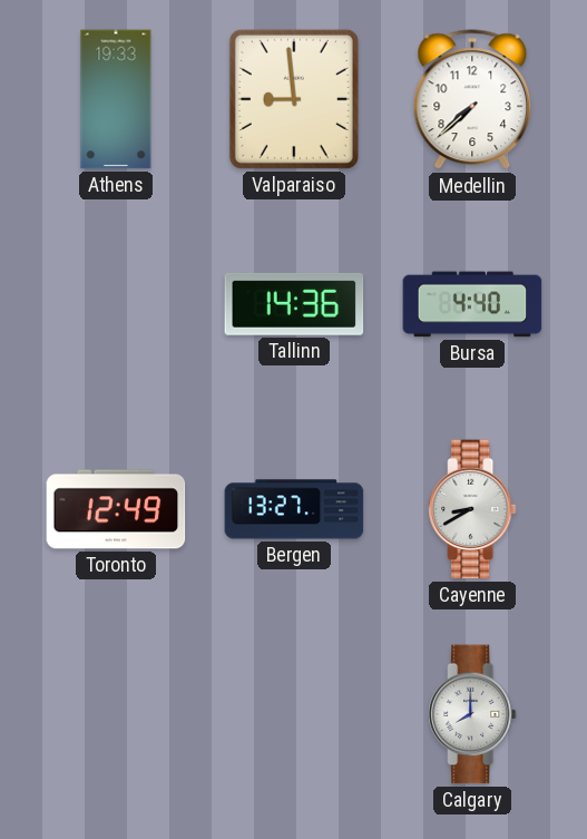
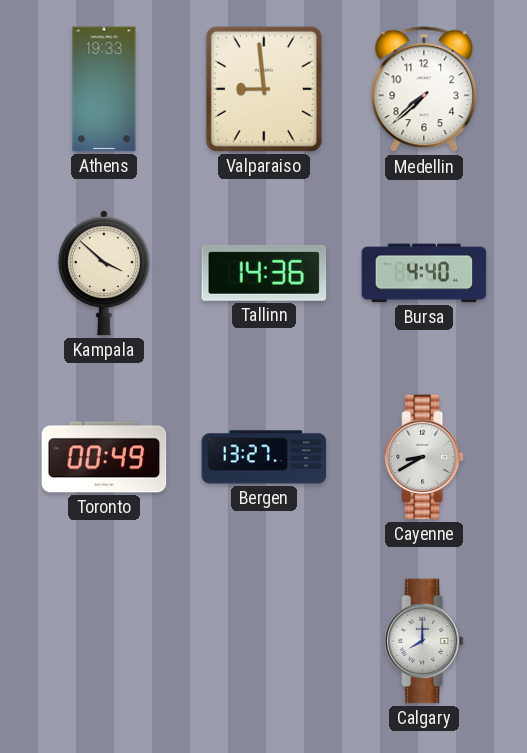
Kampala: none -> 3:52
Toronto: 12:49 -> 00:49
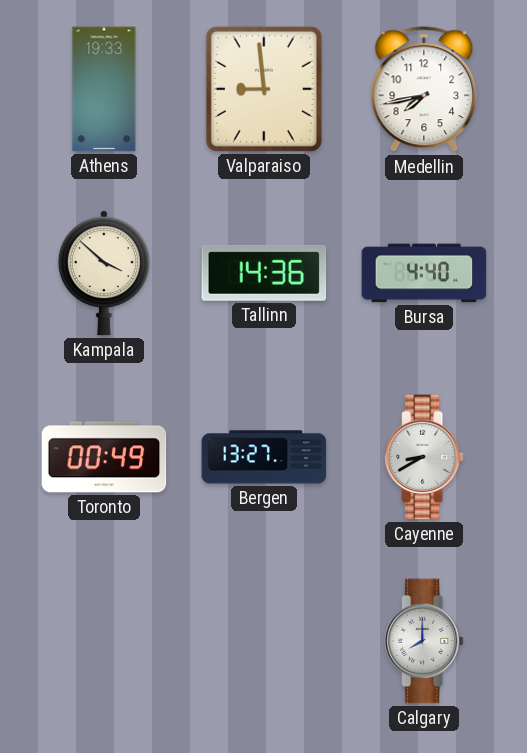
Medellin: 7:38 -> 7:43
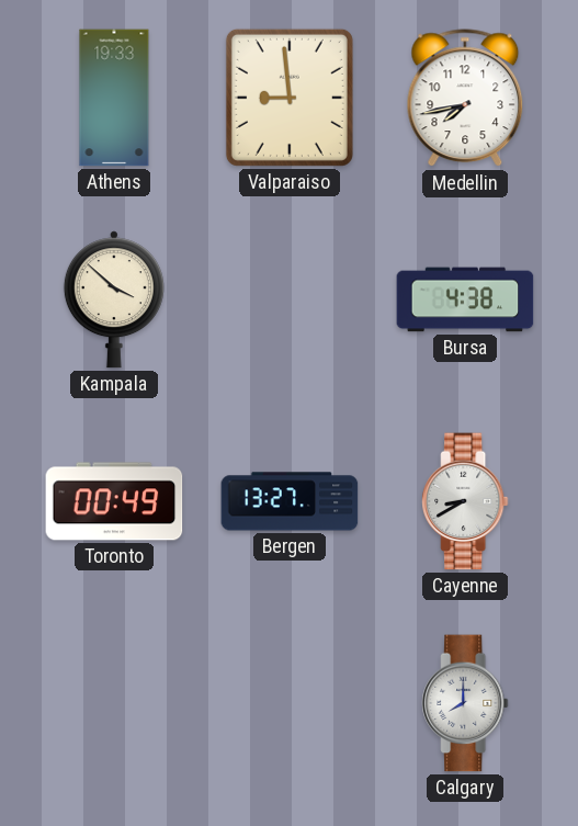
Tallinn: 14:36 -> none
Bursa: 4:40 -> 4:38
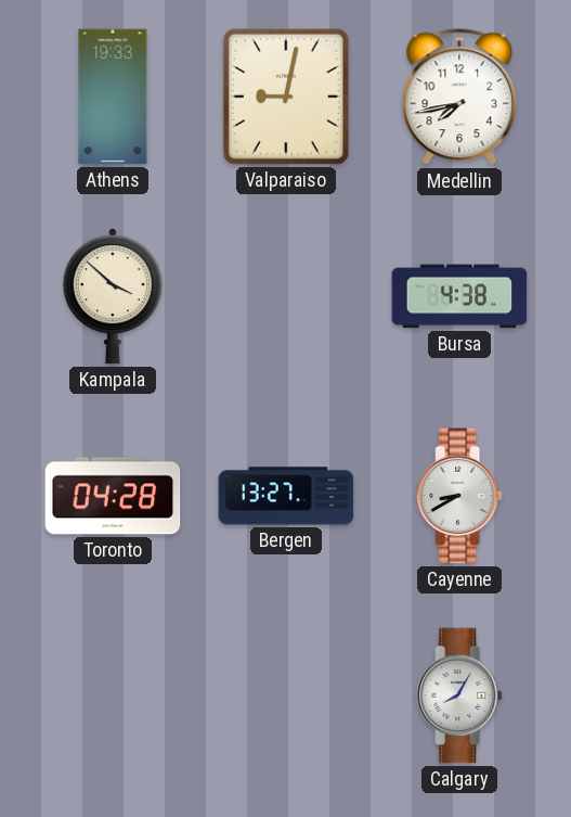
Valparaiso: 8:59 -> 9:02
Toronto: 00:49 -> 04:28
Calgary: 8:00 -> 8:05
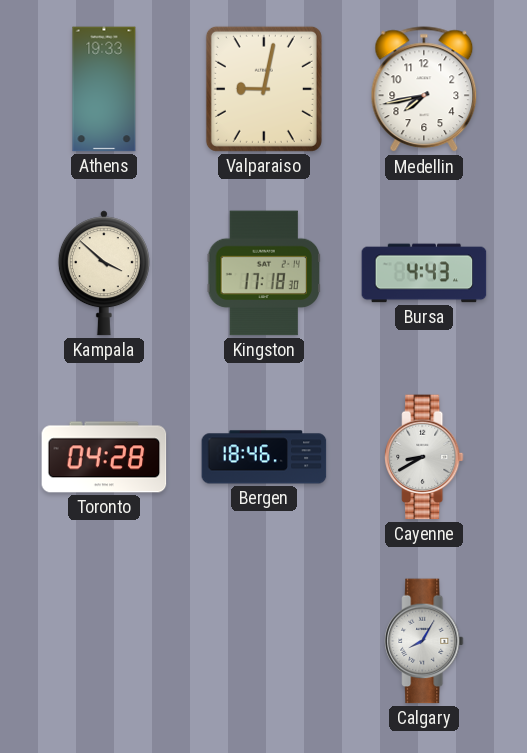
Kingston: none -> 17:18
Bursa: 4:38 -> 4:43
Bergen: 13:27 -> 18:46
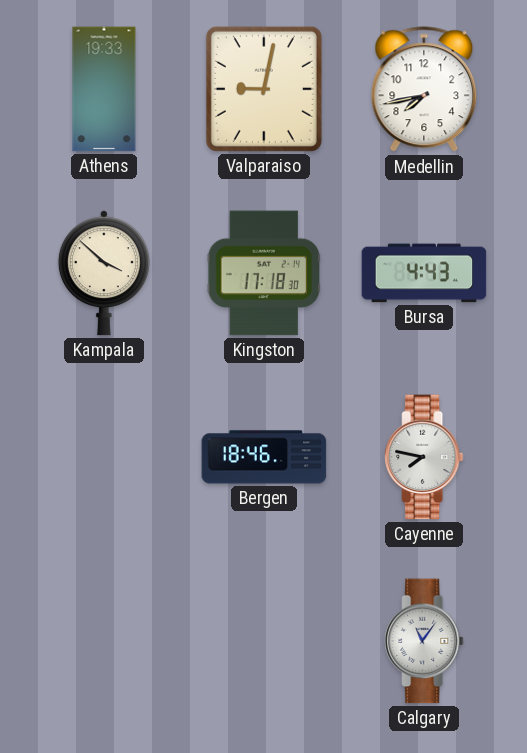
Toronto: 04:28 -> none
Cayenne: 8:40 -> 7:47
Calgary: 8:05 -> 11:06
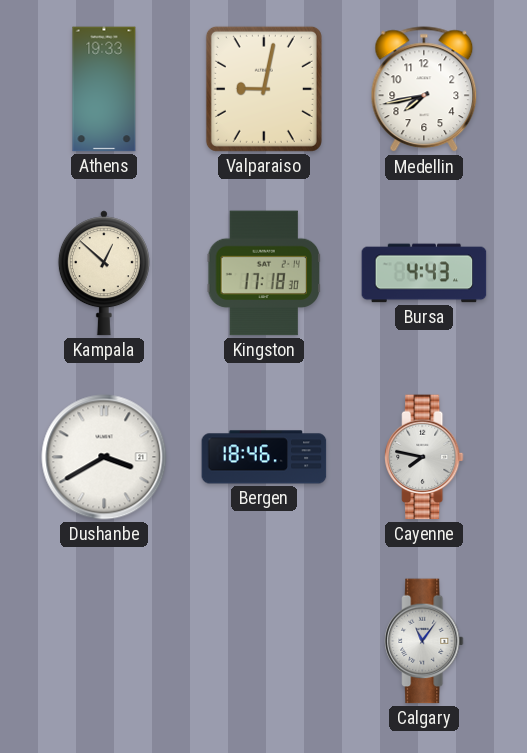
Kampala: 3:52 -> 12:52
Dushanbe: none -> 3:40
